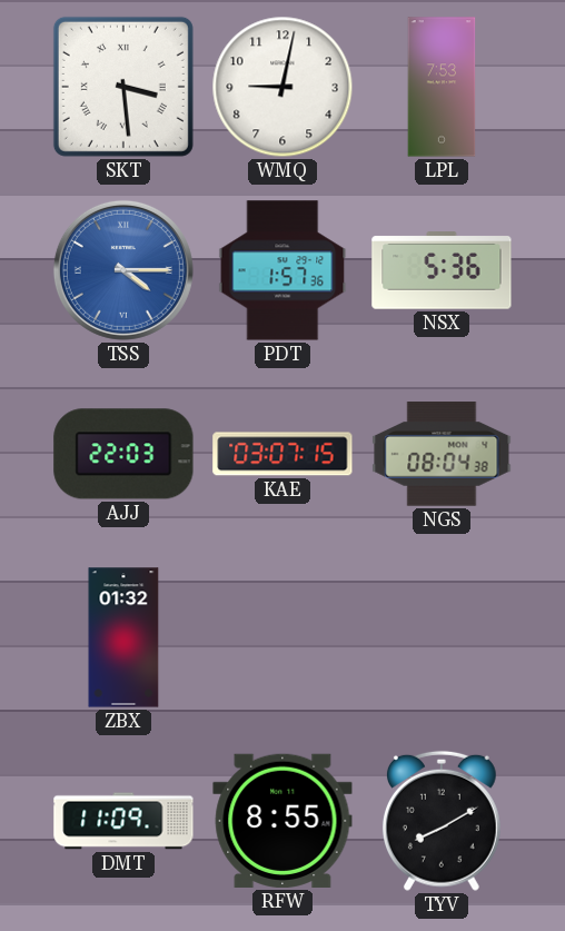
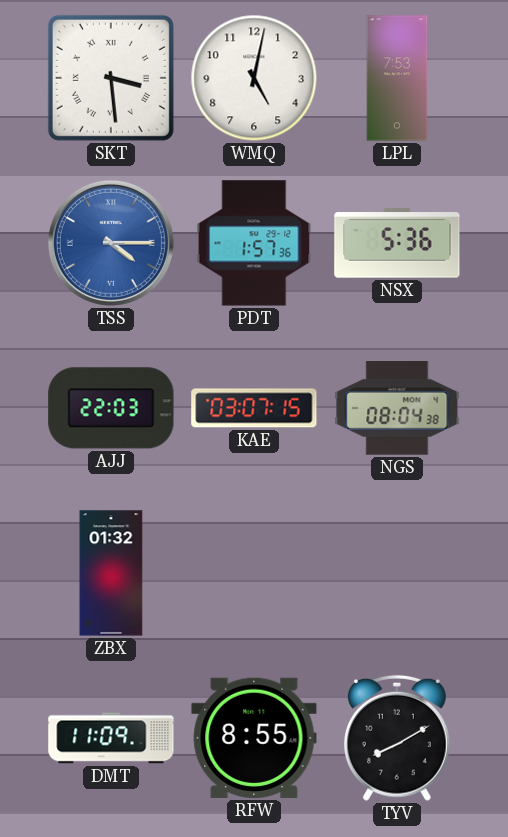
WMQ: 9:02 -> 5:02
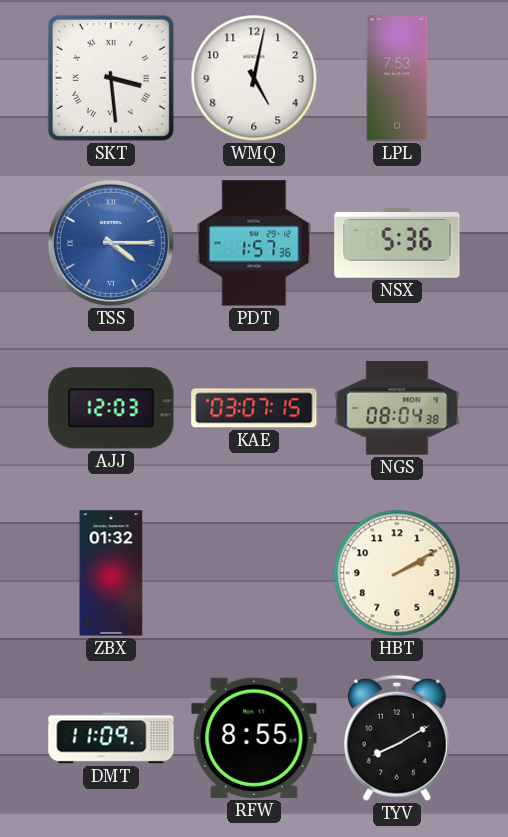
AJJ: 22:03 -> 12:03
HBT: none -> 2:10
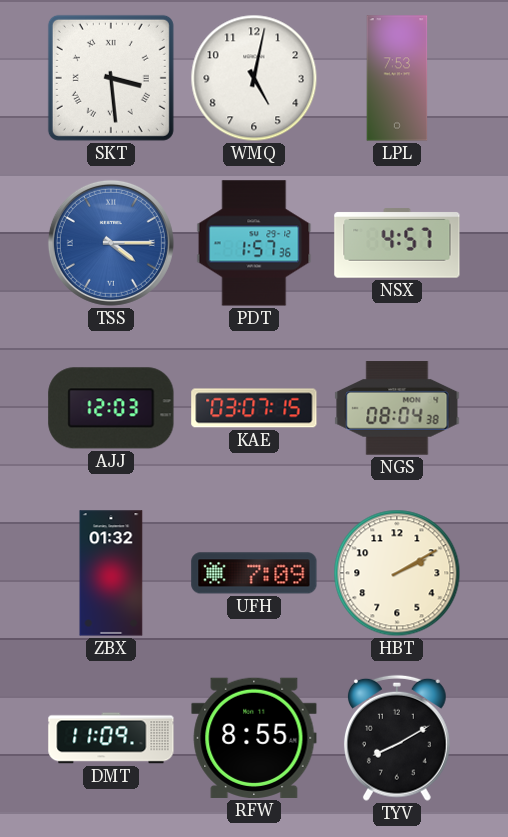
NSX: 5:36 -> 4:57
UFH: none -> 7:09
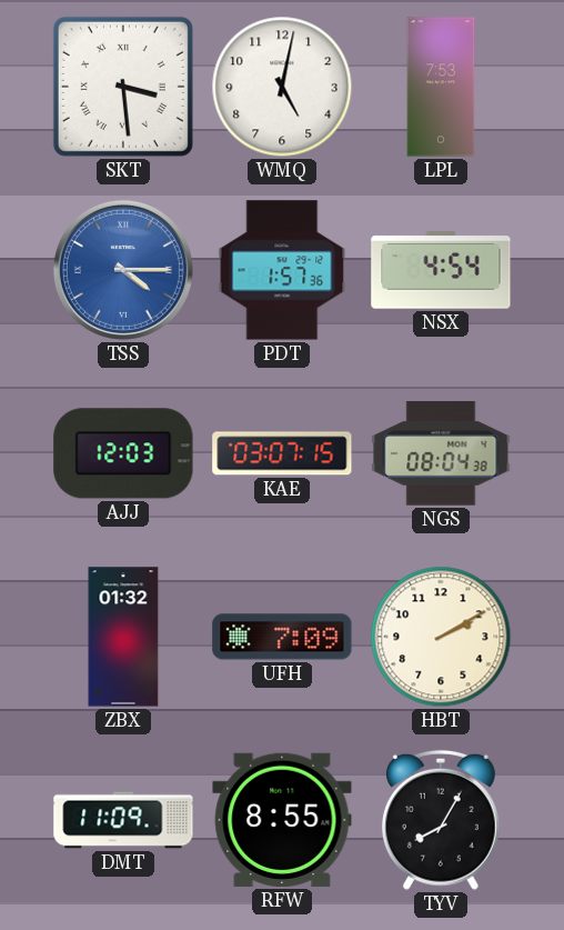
NSX: 4:57 -> 4:54
TYV: 8:10 -> 8:05
